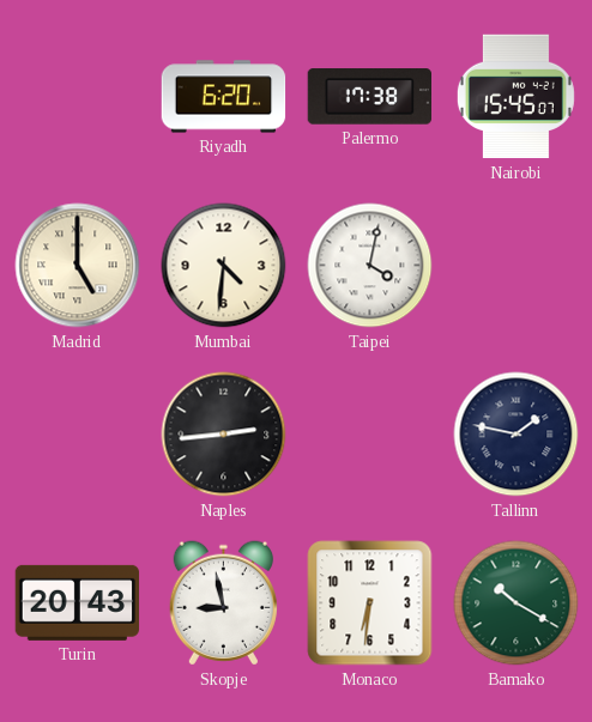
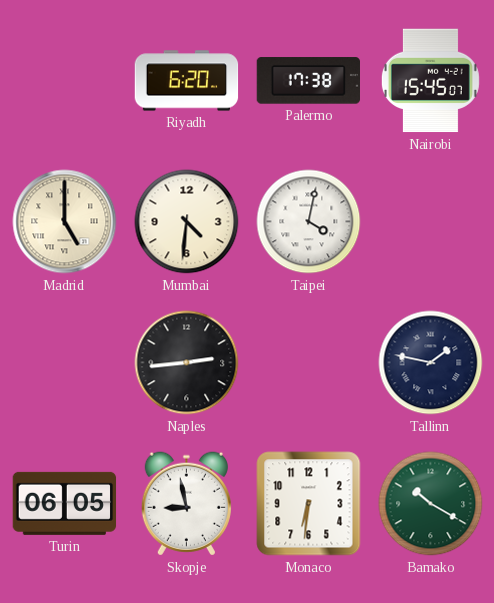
Turin: 20:43 -> 06:05
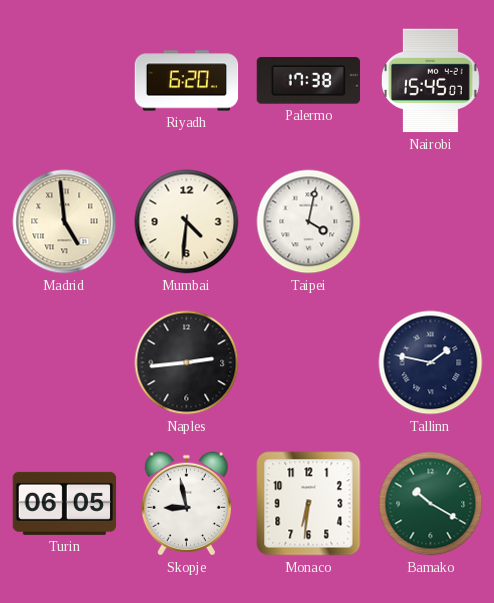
Madrid: 5:00 -> 4:59
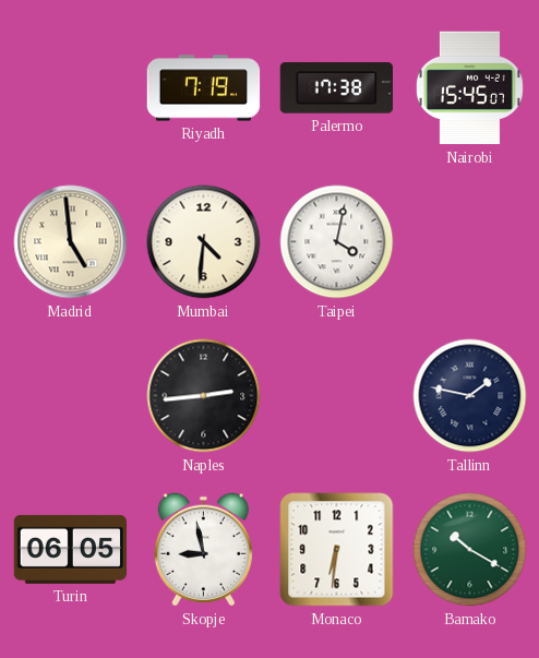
Riyadh: 6:20 -> 7:19
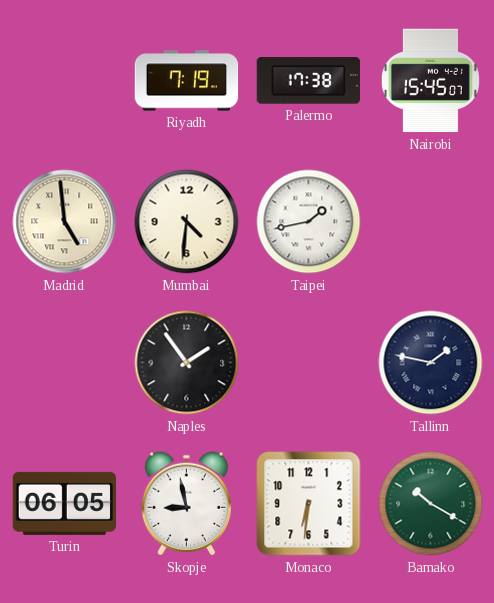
Taipei: 4:02 -> 1:43
Naples: 2:44 -> 1:54
